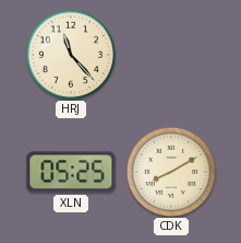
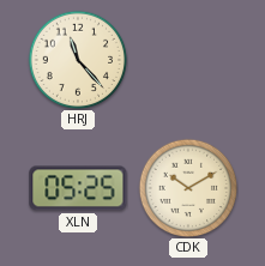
CDK: 8:10 -> 10:10
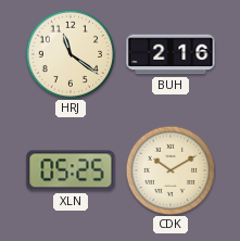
HRJ: 11:23 -> 11:21
BUH: none -> 2:16
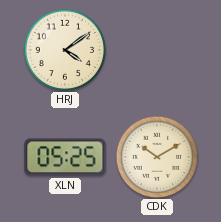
HRJ: 11:21 -> 4:09
BUH: 2:16 -> none
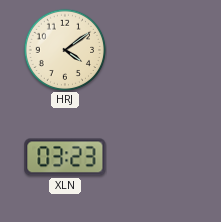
XLN: 05:25 -> 03:23
CDK: 10:10 -> none
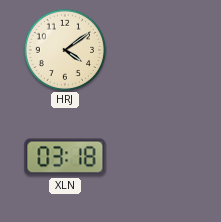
XLN: 03:23 -> 03:18
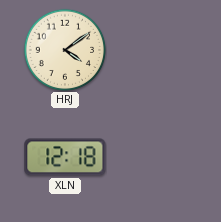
XLN: 03:18 -> 12:18
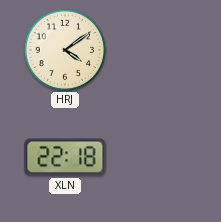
XLN: 12:18 -> 22:18
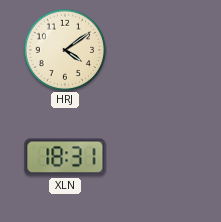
XLN: 22:18 -> 18:31
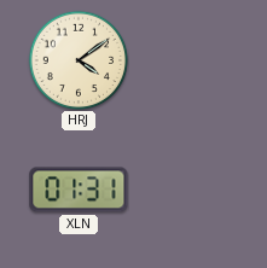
XLN: 18:31 -> 01:31
